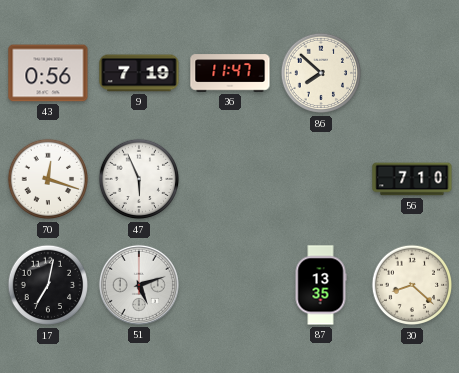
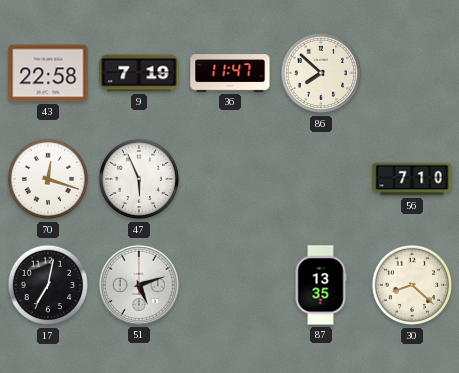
43: 0:56 -> 22:58
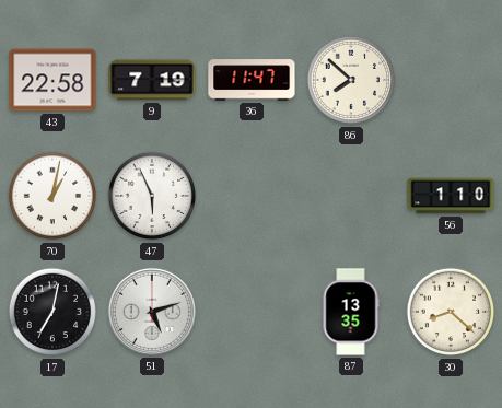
70: 12:18 -> 1:02
56: 7:10 -> 1:10
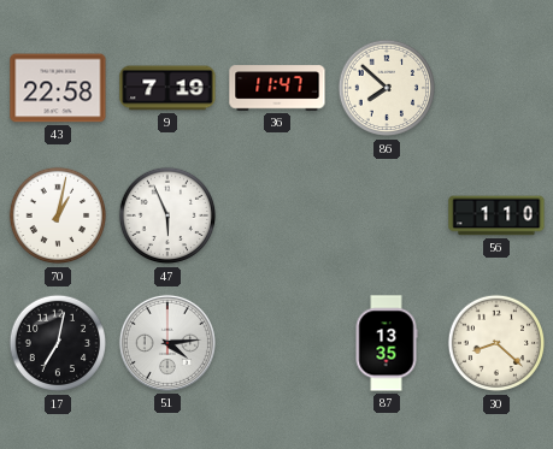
51: 5:12 -> 4:14
